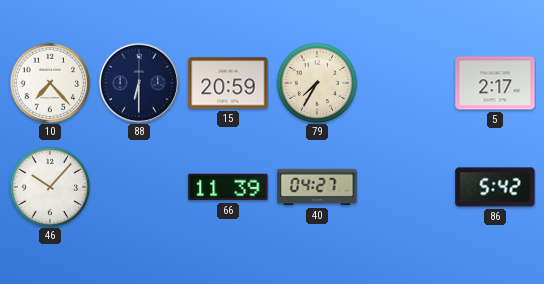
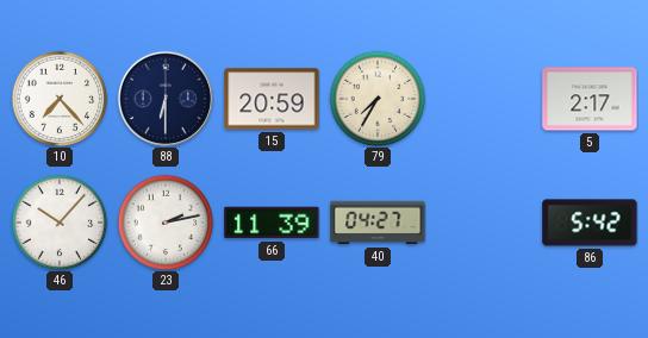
23: none -> 2:13
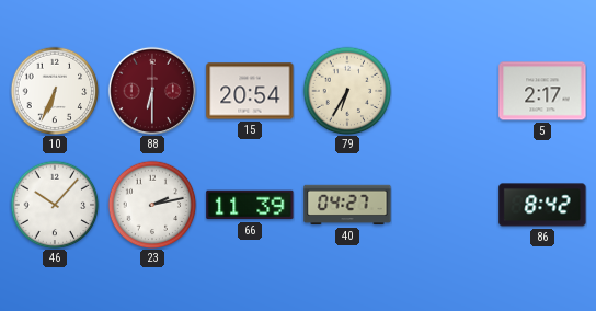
10: 7:23 -> 6:34
88 dial: navy -> burgundy
15: 20:59 -> 20:54
79: 7:35 -> 6:35
86: 5:42 -> 8:42
